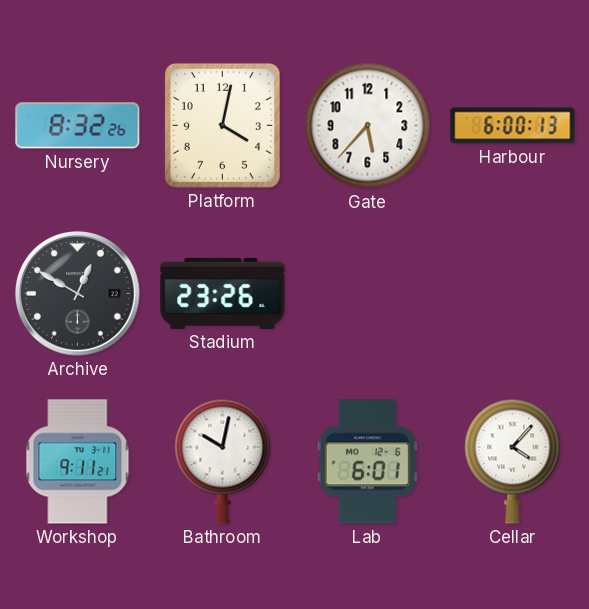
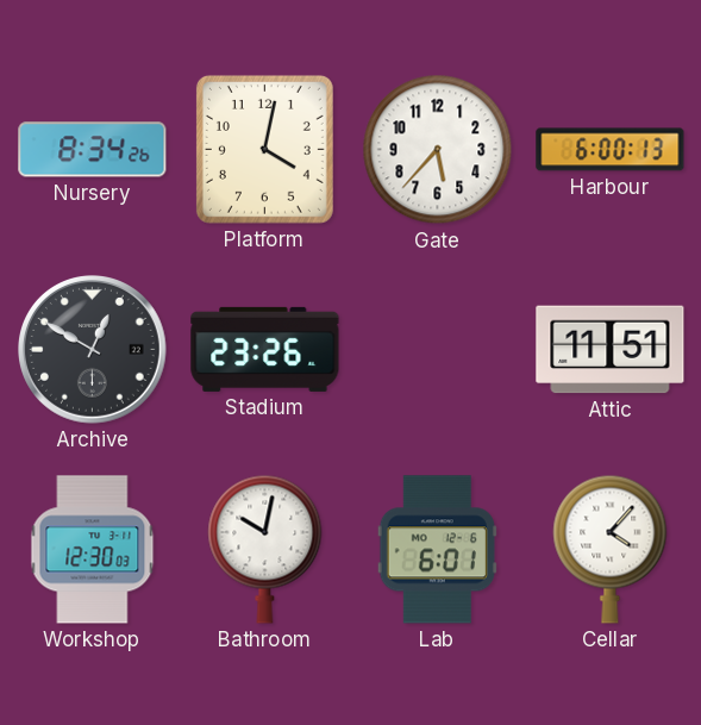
Nursery: 8:32 -> 8:34
Attic: none -> 11:51
Workshop: 9:11 -> 12:30
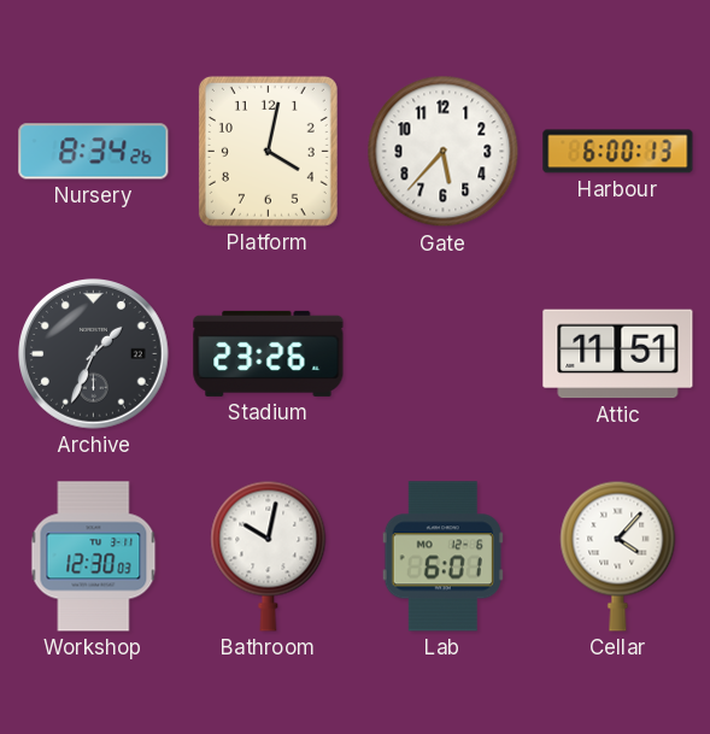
Archive: 12:50 -> 1:34
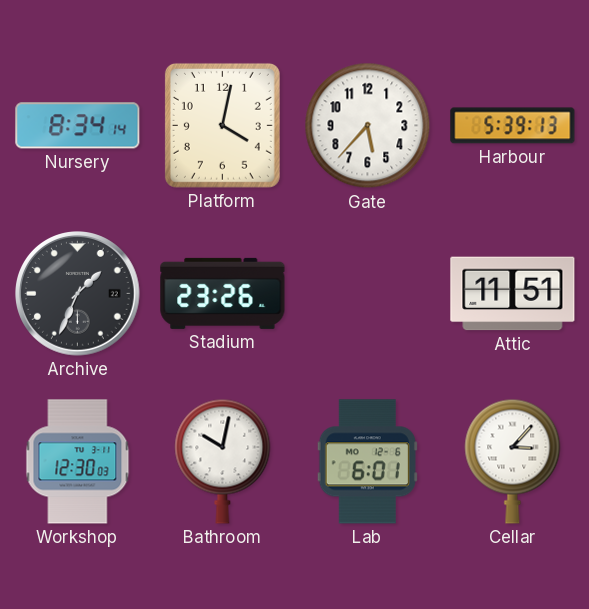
Nursery: 8:34:26 -> 8:34:14
Harbour: 6:00 -> 5:39
Cellar: 4:07 -> 3:07
